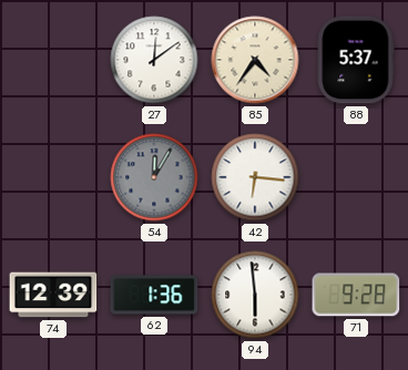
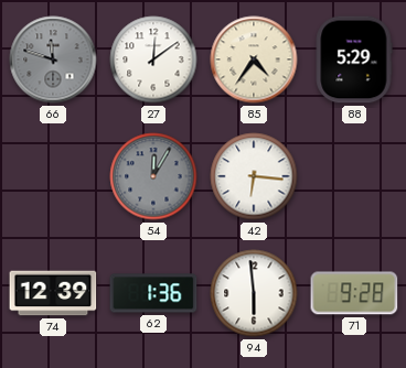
66: none -> 11:48
88: 5:37 -> 5:29
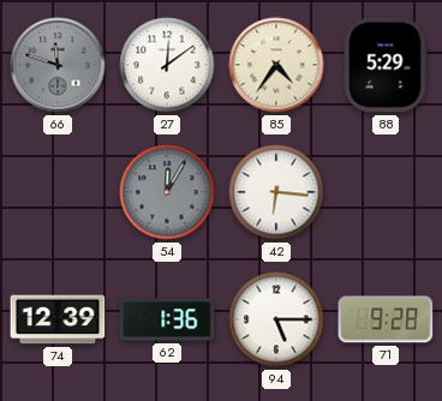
94: 5:59 -> 5:15
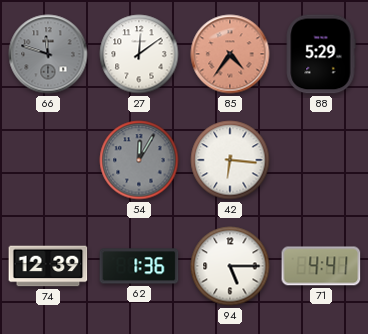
85 dial: cream -> salmon
71: 9:28 -> 4:41
